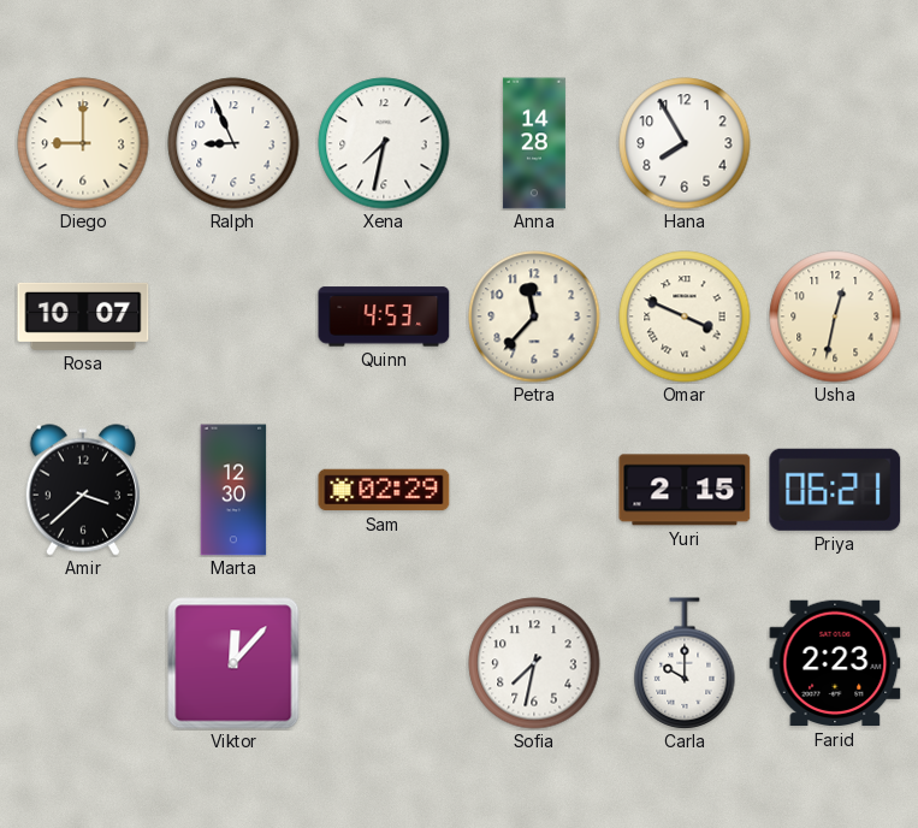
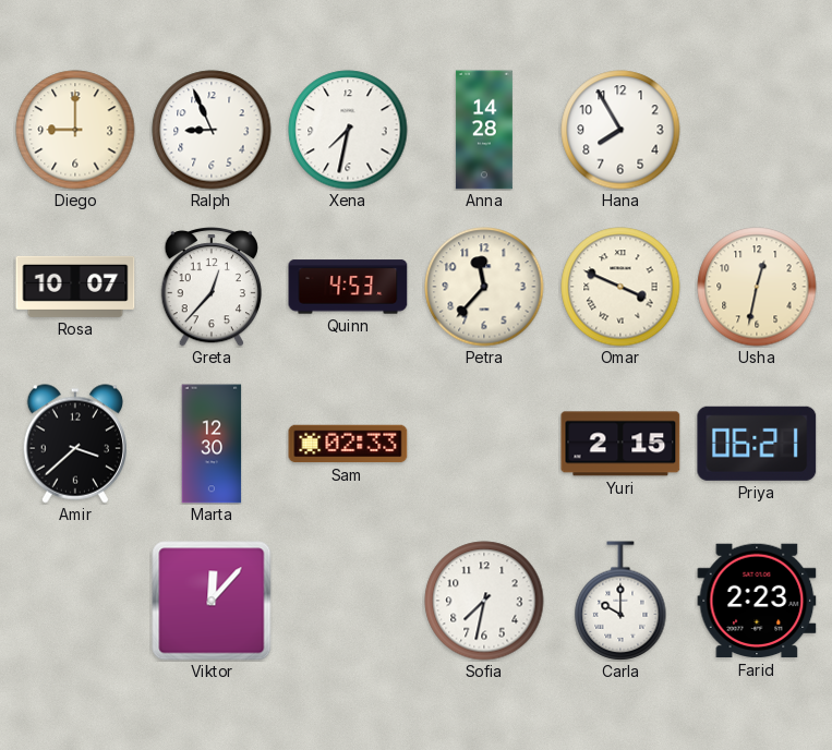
Greta: none -> 12:37
Sam: 02:29 -> 02:33
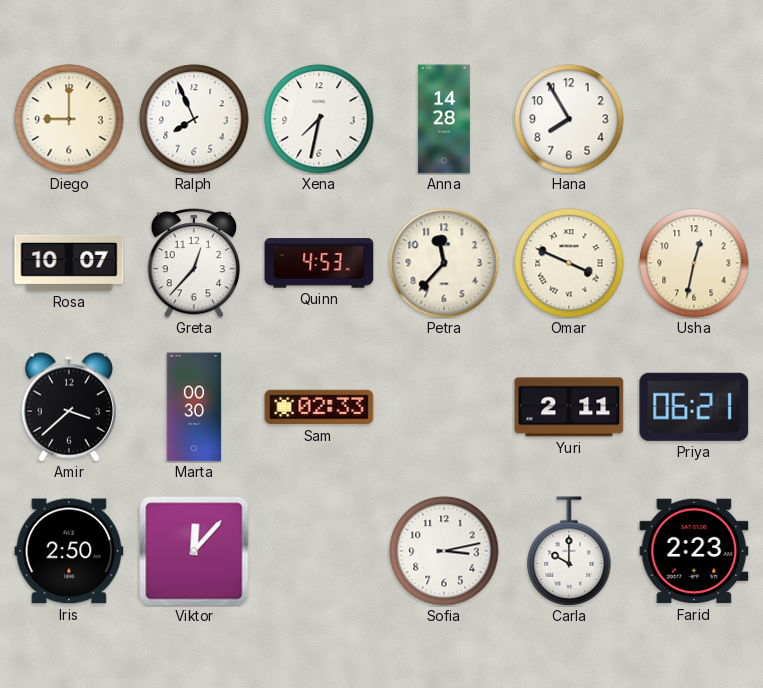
Ralph: 8:56 -> 7:56
Marta: 12:30 -> 00:30
Yuri: 2:15 -> 2:11
Iris: none -> 2:50
Sofia: 7:32 -> 3:13
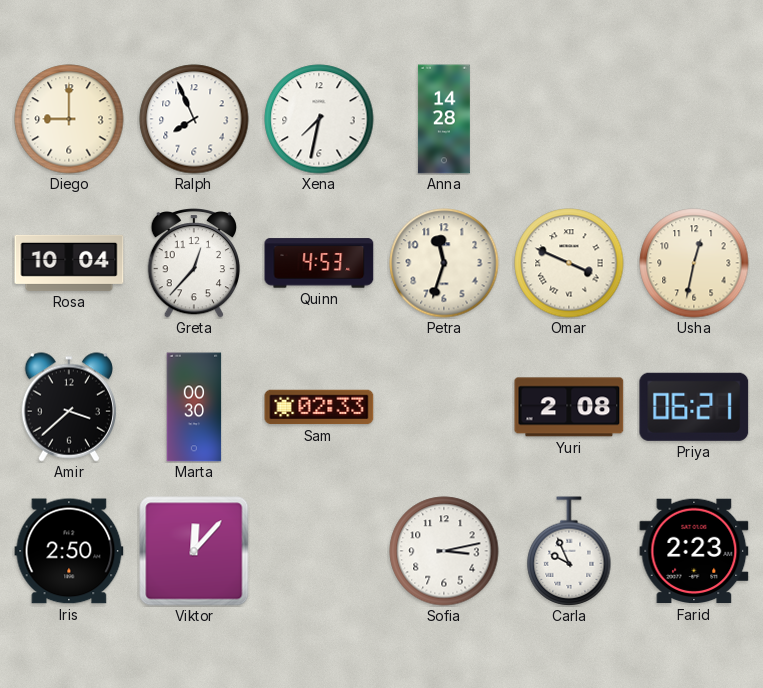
Hana: 7:55 -> none
Rosa: 10:07 -> 10:04
Petra: 11:37 -> 11:33
Yuri: 2:11 -> 2:08
Carla: 10:00 -> 9:56
